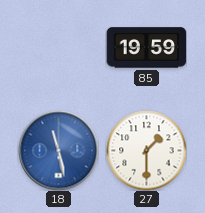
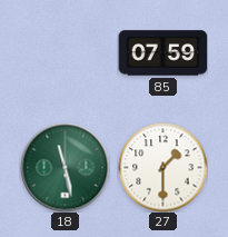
85: 19:59 -> 07:59
18 dial: blue -> green
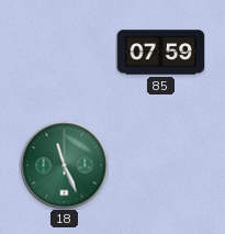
18: 11:28 -> 11:26
27: 1:30 -> none
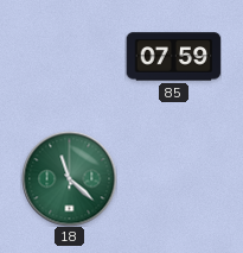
18: 11:26 -> 11:22
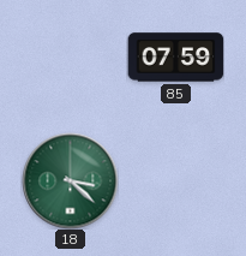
18: 11:22 -> 3:22
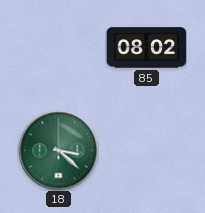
85: 07:59 -> 08:02
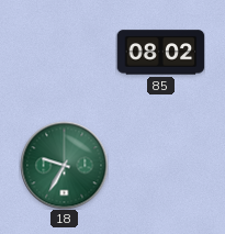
18: 3:22 -> 9:35
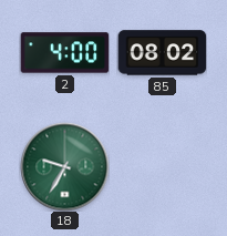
2: none -> 4:00
